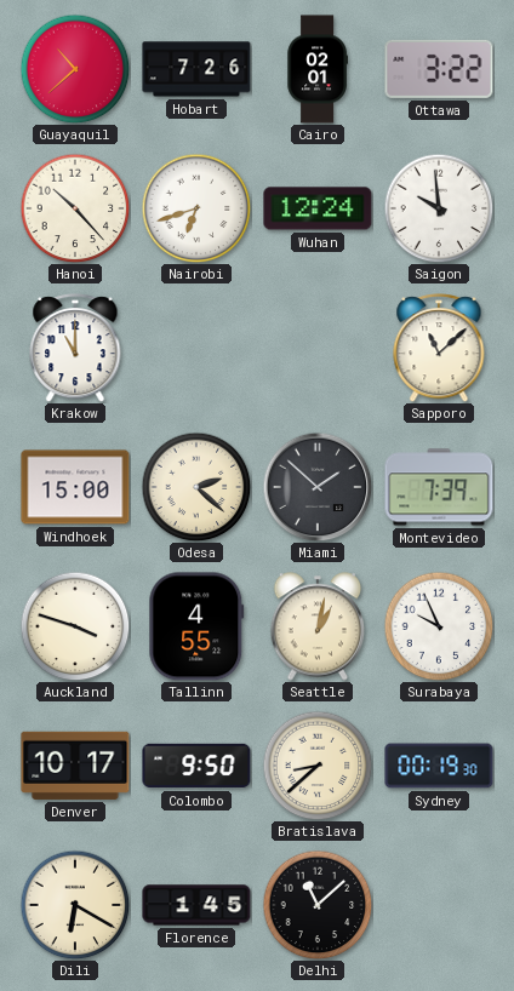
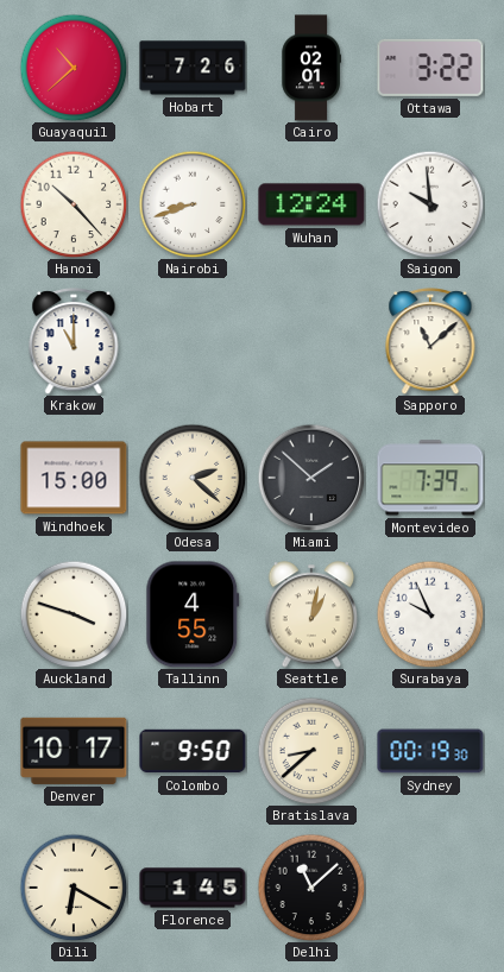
Nairobi: 6:42 -> 8:42
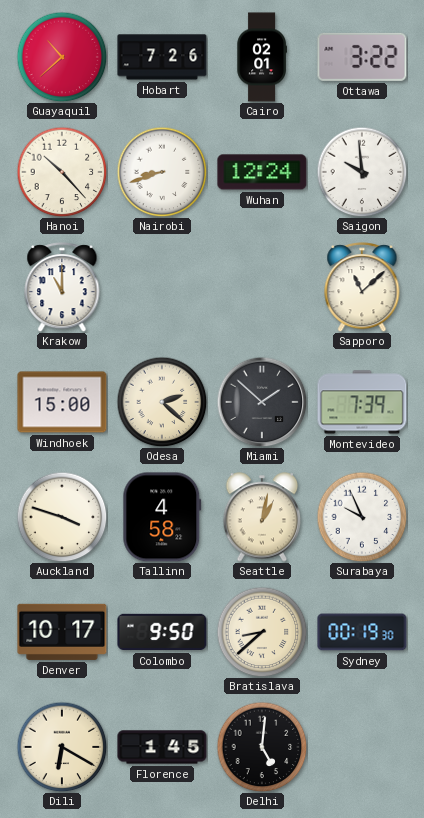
Tallinn: 4:55 -> 4:58
Delhi: 11:08 -> 5:01
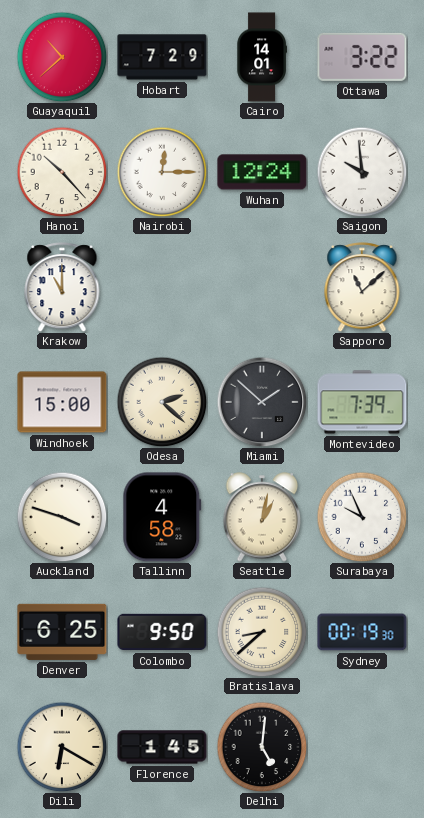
Hobart: 7:26 -> 7:29
Cairo: 02:01 -> 14:01
Nairobi: 8:42 -> 12:15
Denver: 10:17 -> 6:25
